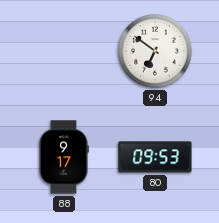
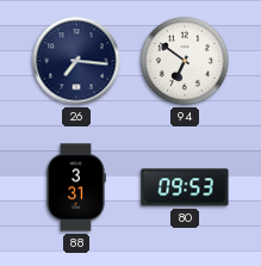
26: none -> 7:16
88: 9:17 -> 3:31
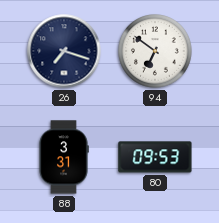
26: 7:16 -> 7:18
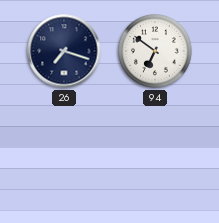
88: 3:31 -> none
80: 09:53 -> none
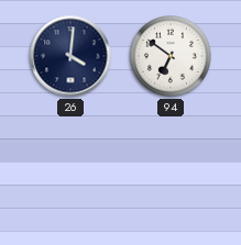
26: 7:18 -> 4:01
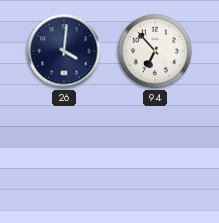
94: 6:51 -> 6:53
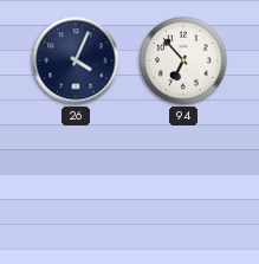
26: 4:01 -> 4:04
